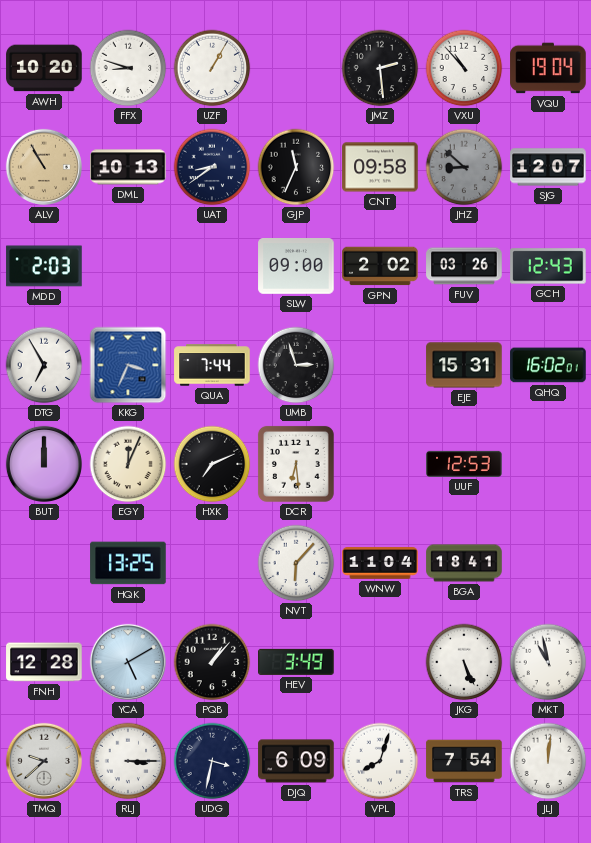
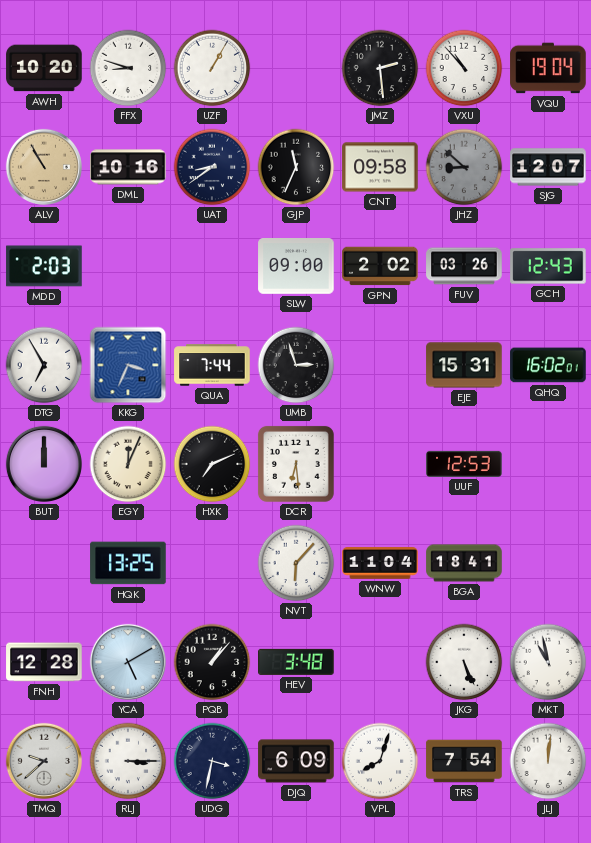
DML: 10:13 -> 10:16
HEV: 3:49 -> 3:48
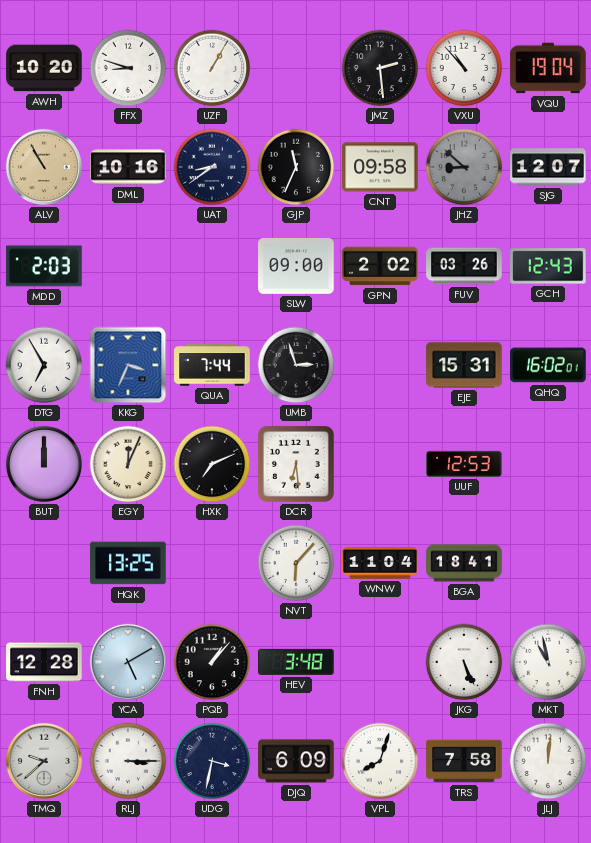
TRS: 7:54 -> 7:58
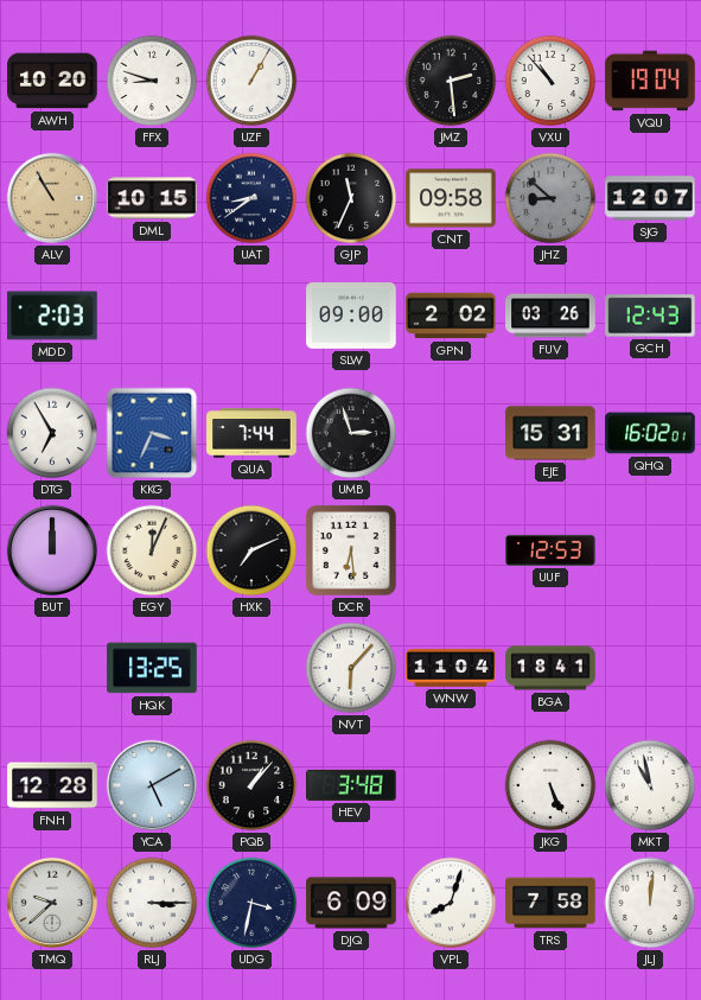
DML: 10:16 -> 10:15
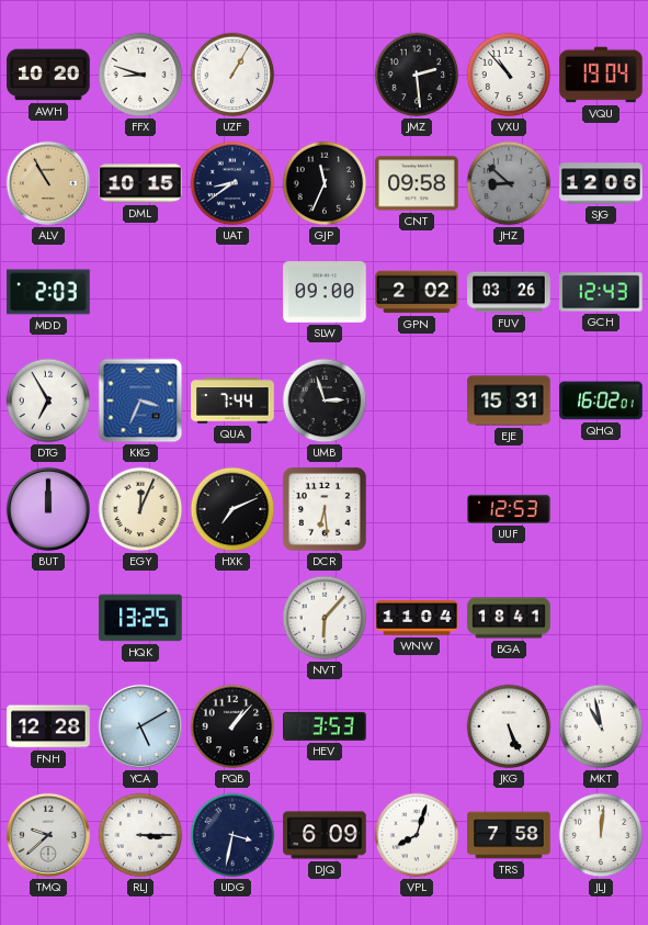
SJG: 12:07 -> 12:06
HEV: 3:48 -> 3:53
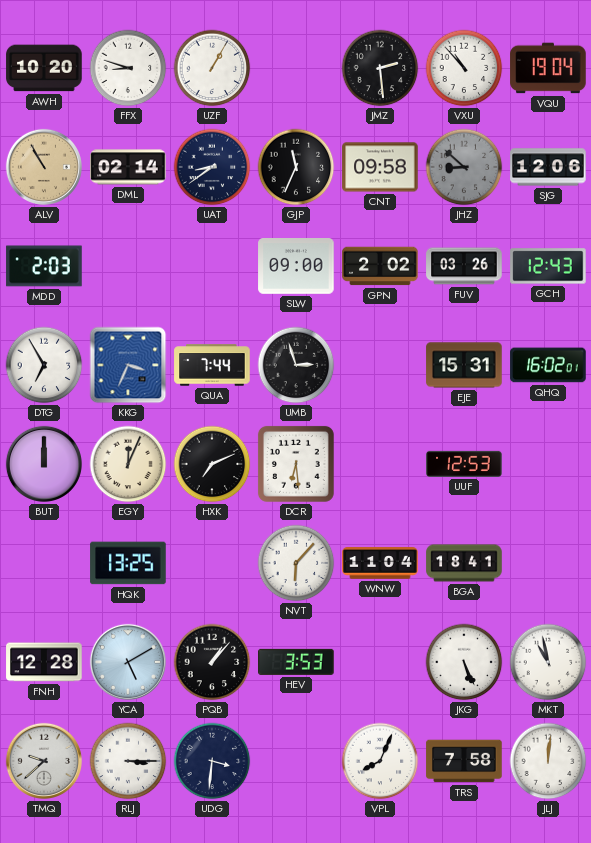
DML: 10:15 -> 02:14
UDG: 3:32 -> 3:31
DJQ: 6:09 -> none
VPL: 8:03 -> 8:04
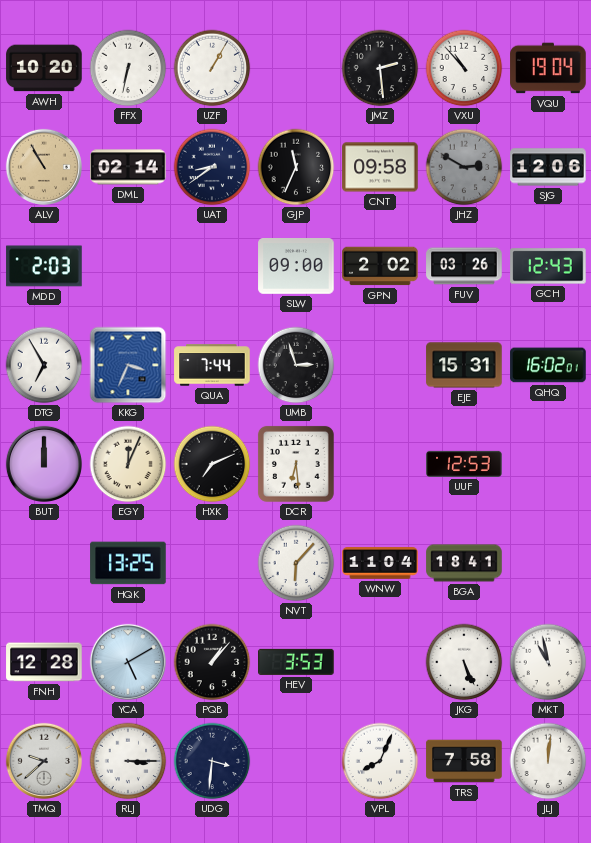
FFX: 8:48 -> 6:32
JHZ: 8:52 -> 2:50
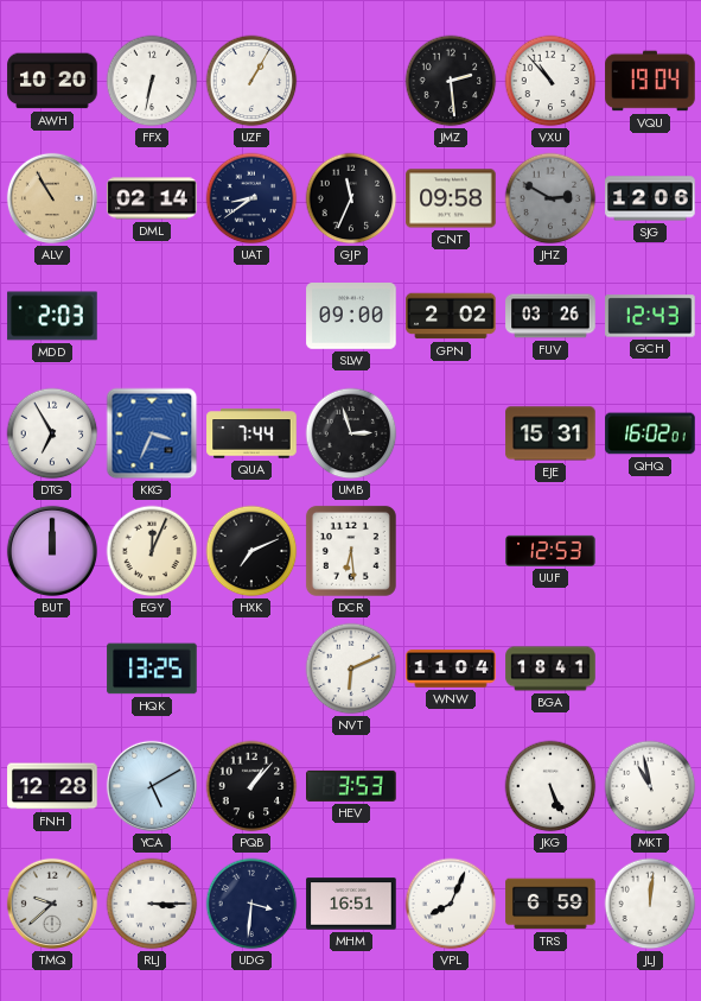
NVT: 6:07 -> 6:11
MHM: none -> 16:51
TRS: 7:58 -> 6:59
